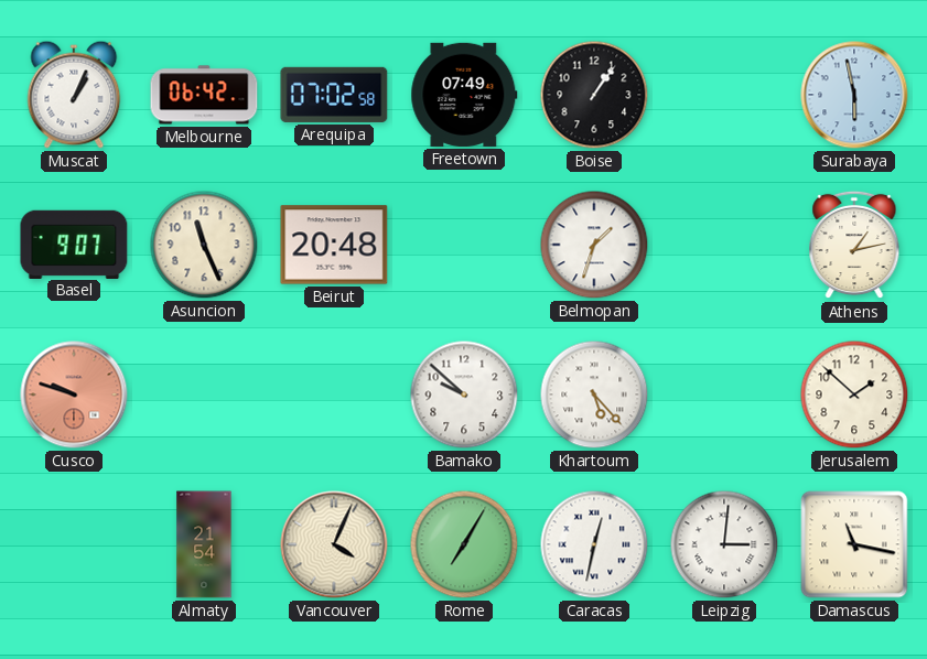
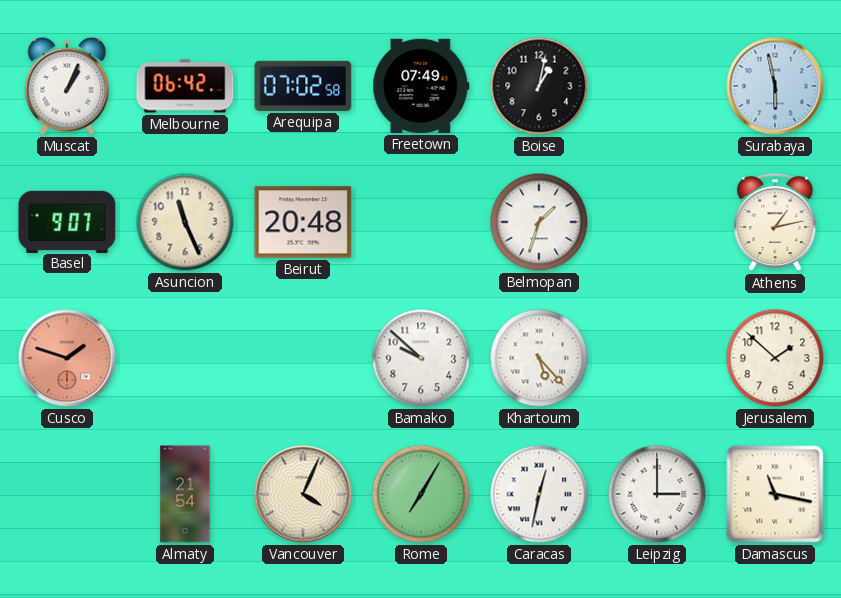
Boise: 1:06 -> 1:02
Cusco: 9:48 -> 1:48
Leipzig: 3:01 -> 3:00
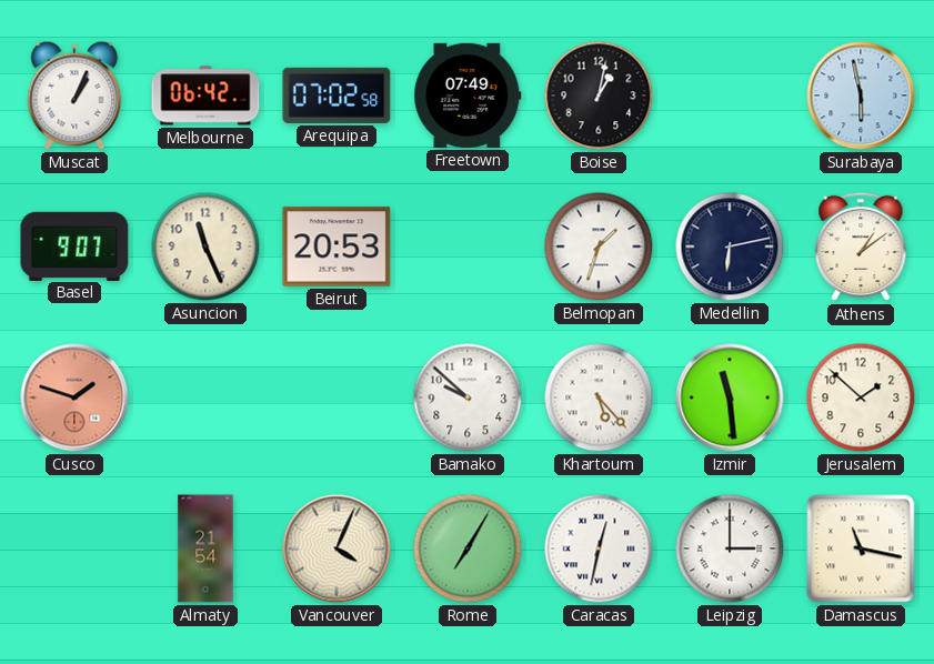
Beirut: 20:48 -> 20:53
Medellin: none -> 6:13
Athens: 1:13 -> 1:09
Izmir: none -> 11:29
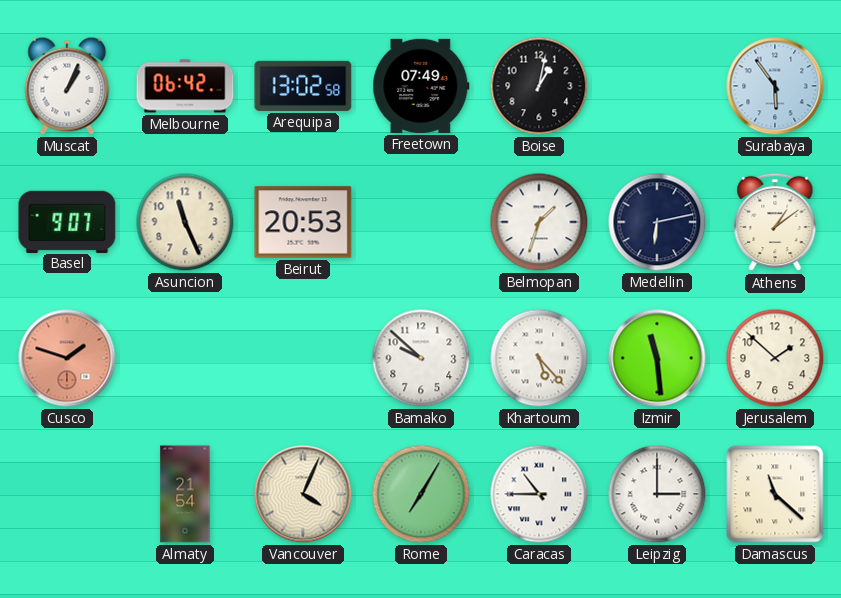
Arequipa: 07:02 -> 13:02
Surabaya: 5:58 -> 5:54
Caracas: 12:32 -> 10:45
Damascus: 11:17 -> 11:22
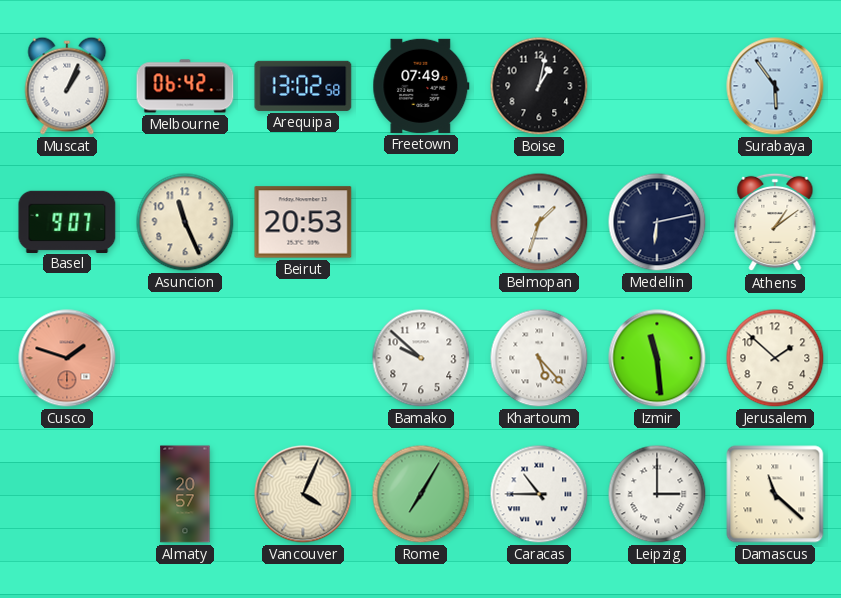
Almaty: 21:54 -> 20:57
